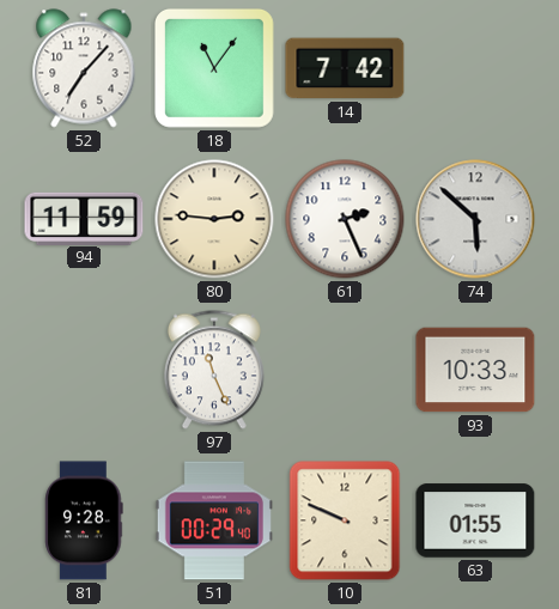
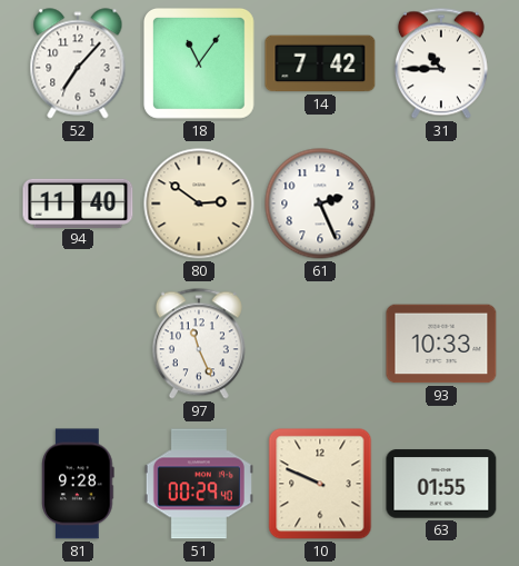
31: none -> 10:45
94: 11:59 -> 11:40
80: 2:46 -> 2:51
74: 5:52 -> none
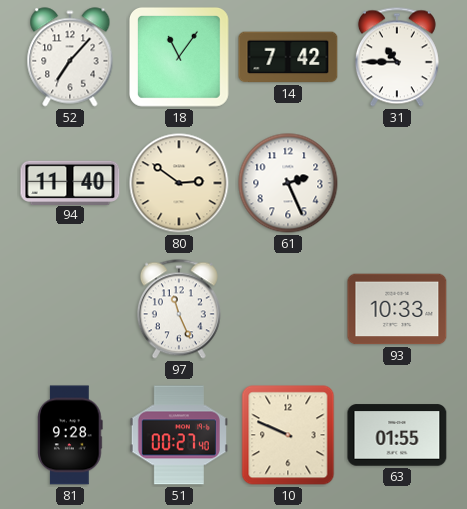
51: 00:29 -> 00:27
